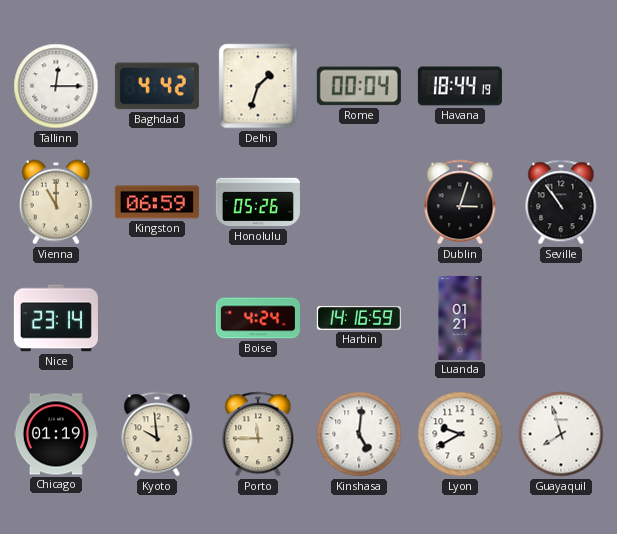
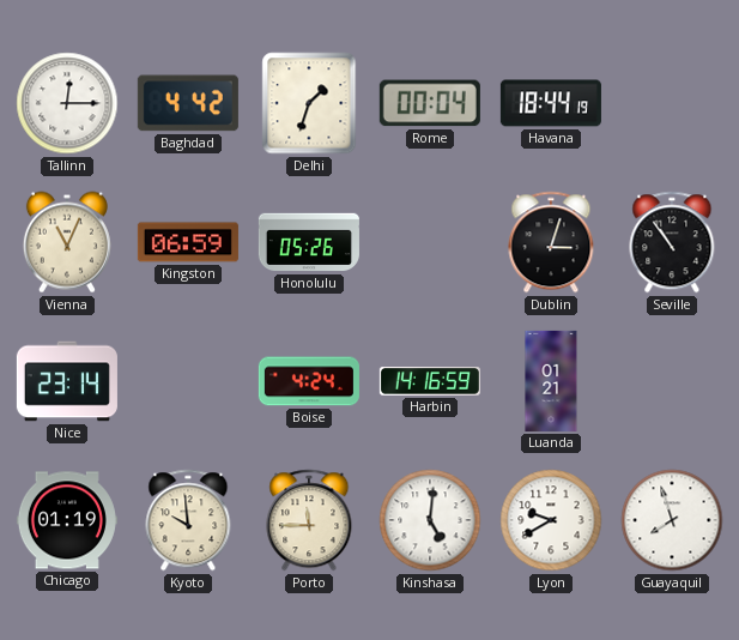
Vienna: 11:00 -> 11:04
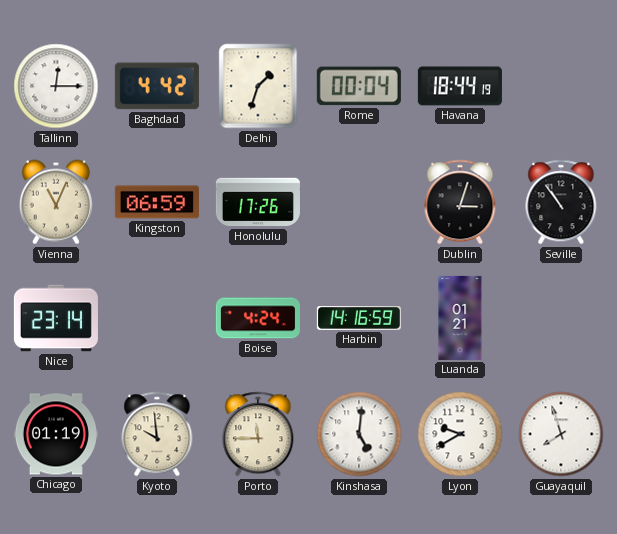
Honolulu: 05:26 -> 17:26
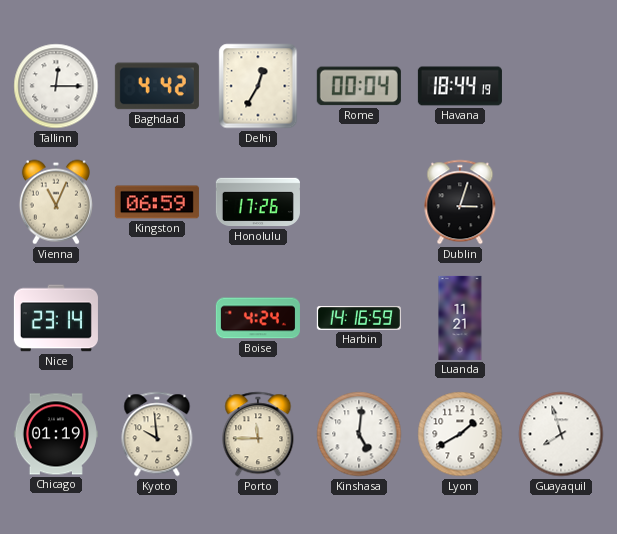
Delhi: 1:33 -> 12:35
Seville: 10:54 -> none
Luanda: 01:21 -> 11:21
Lyon: 9:40 -> 1:40
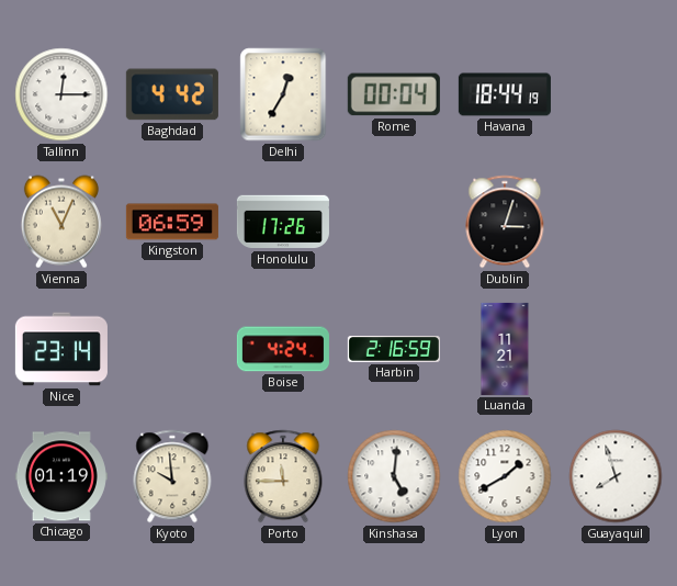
Harbin: 14:16 -> 2:16
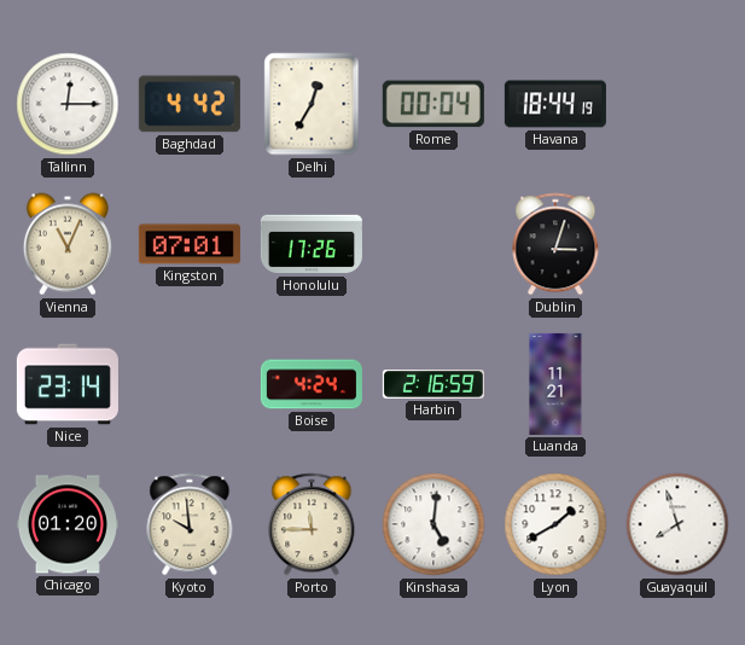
Kingston: 06:59 -> 07:01
Chicago: 01:19 -> 01:20
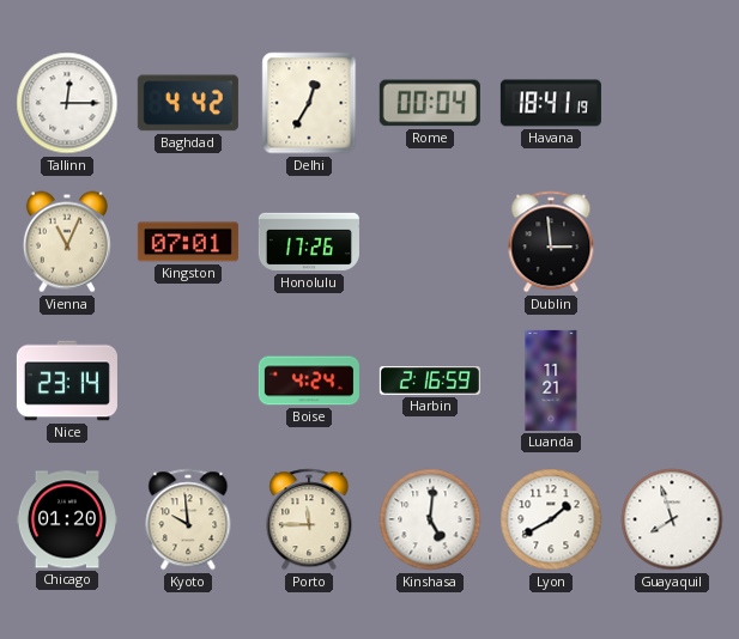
Havana: 18:44 -> 18:41
Dublin: 3:03 -> 2:59
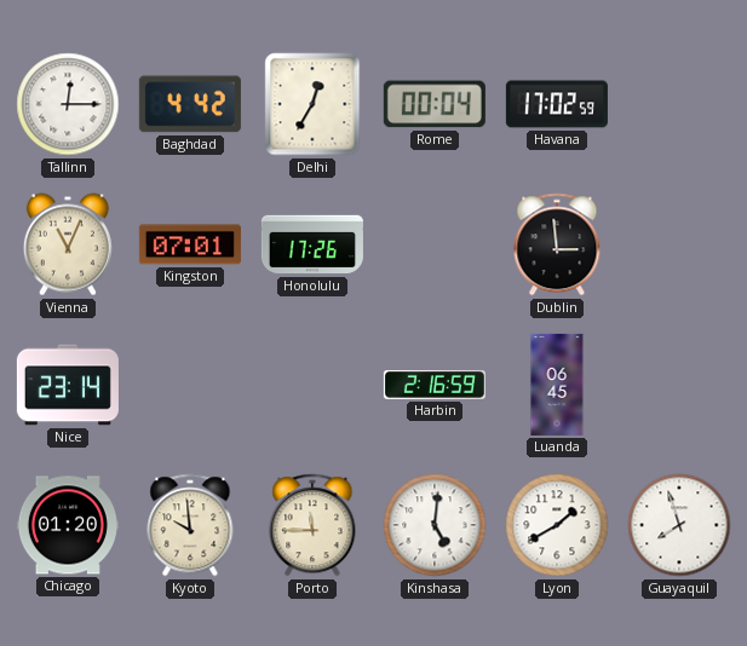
Havana: 18:41 -> 17:02
Boise: 4:24 -> none
Luanda: 11:21 -> 06:45
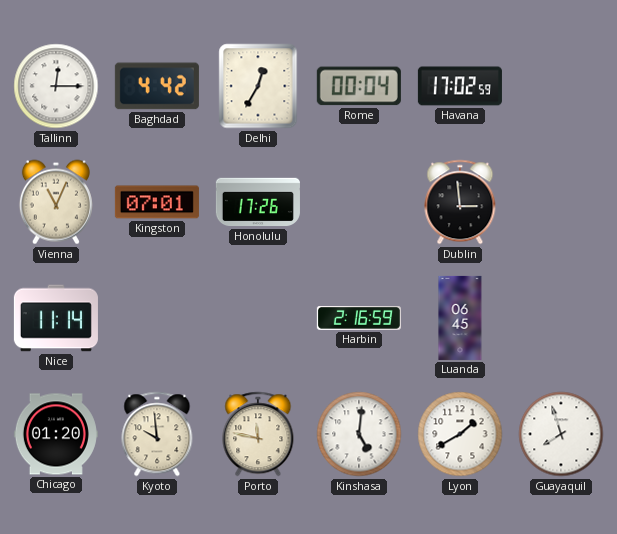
Nice: 23:14 -> 11:14
Porto: 11:45 -> 11:47
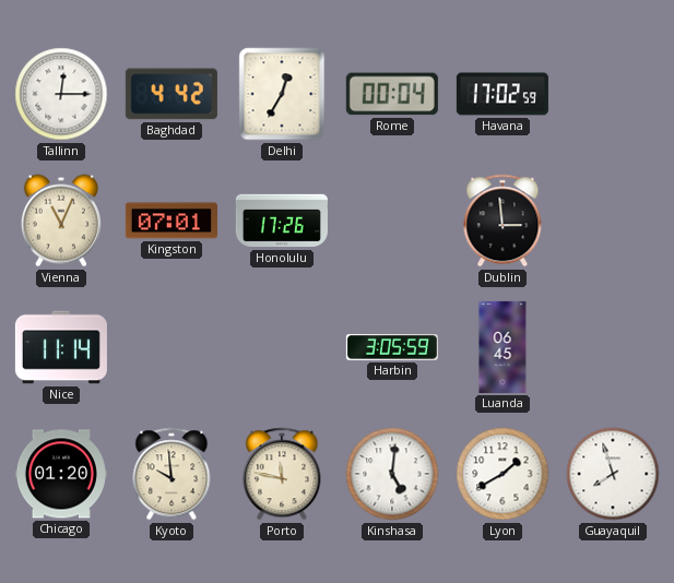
Harbin: 2:16 -> 3:05
